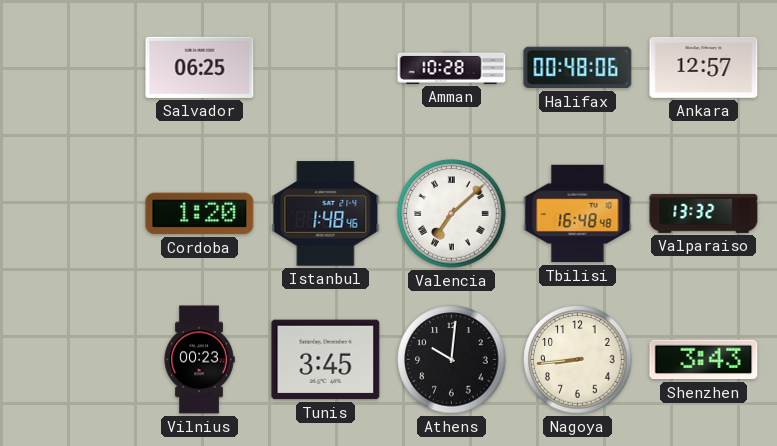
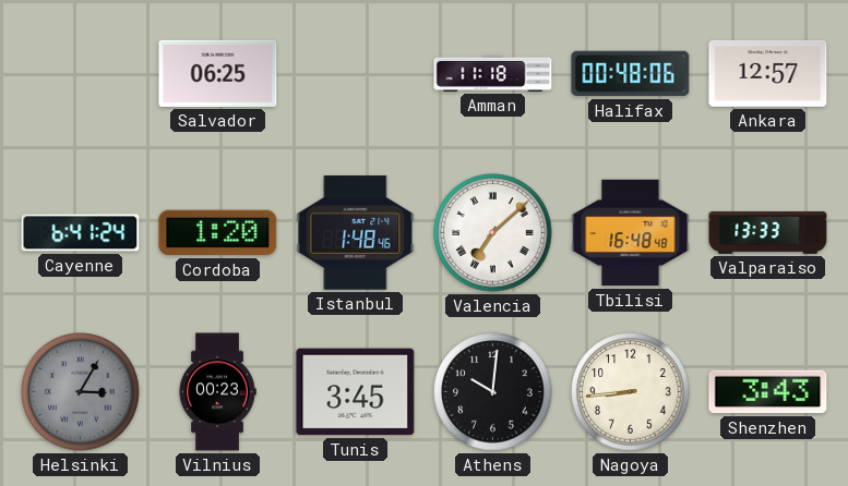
Amman: 10:28 -> 11:18
Cayenne: none -> 6:41
Valparaiso: 13:32 -> 13:33
Helsinki: none -> 3:05
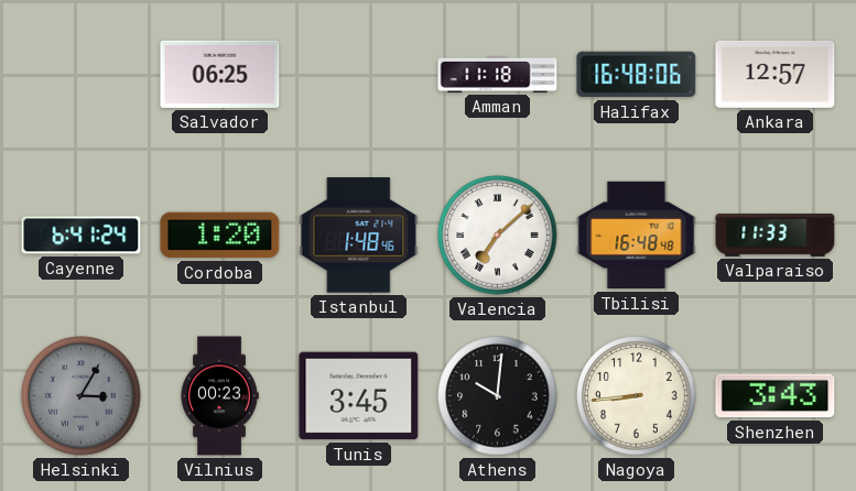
Halifax: 00:48 -> 16:48
Valparaiso: 13:33 -> 11:33
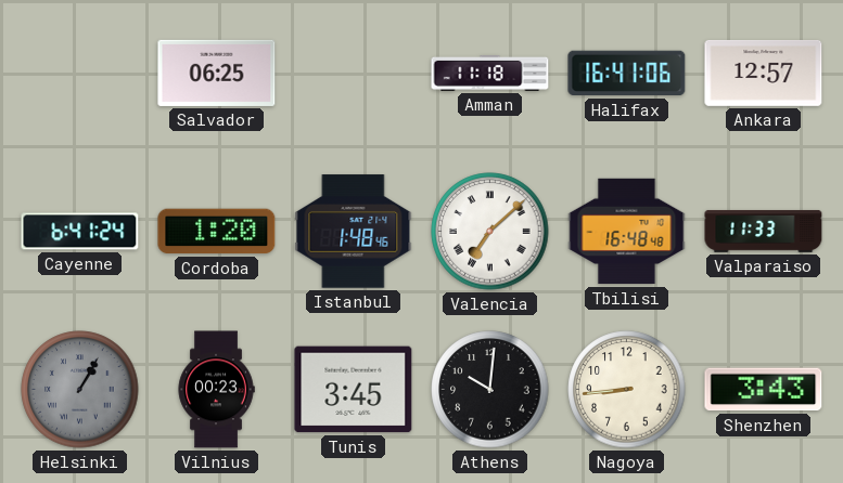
Halifax: 16:48 -> 16:41
Helsinki: 3:05 -> 1:05
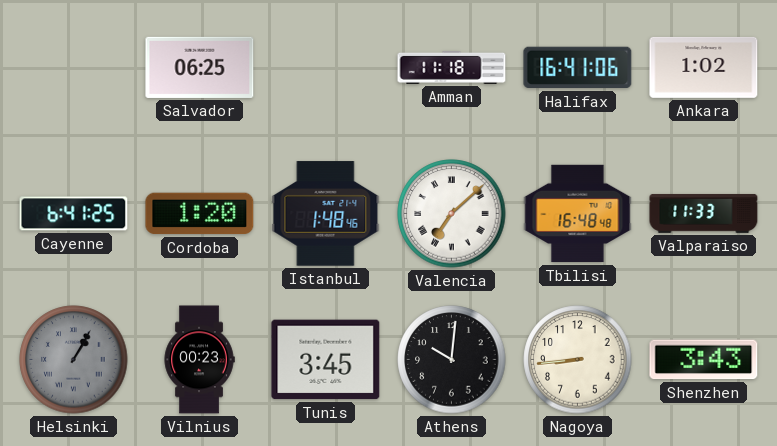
Ankara: 12:57 -> 1:02
Cayenne: 6:41:24 -> 6:41:25
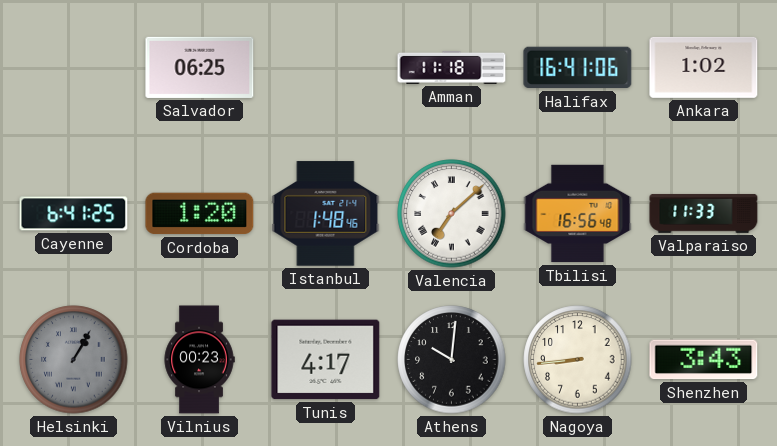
Tbilisi: 16:48 -> 16:56
Tunis: 3:45 -> 4:17
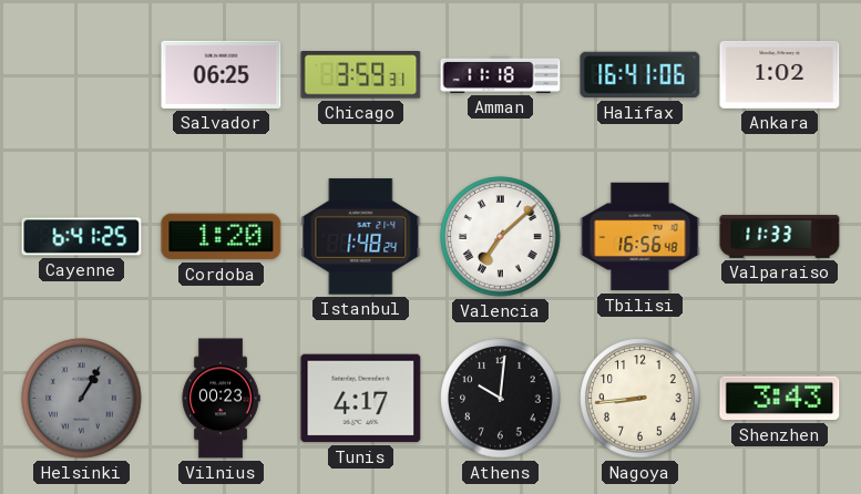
Chicago: none -> 3:59
Istanbul: 1:48:46 -> 1:48:24
